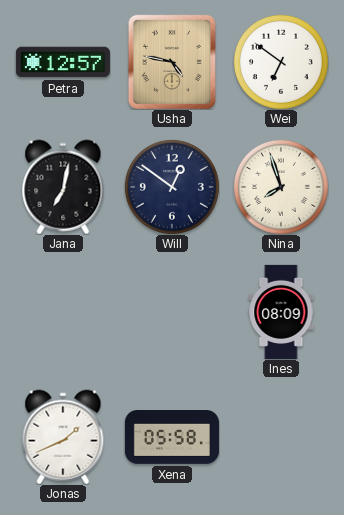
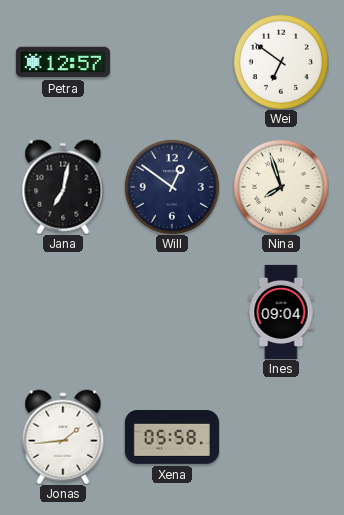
Usha: 4:47 -> none
Ines: 08:09 -> 09:04
Jonas: 1:41 -> 1:44
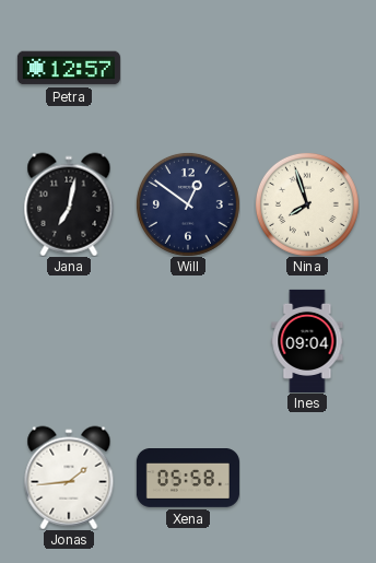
Wei: 6:51 -> none
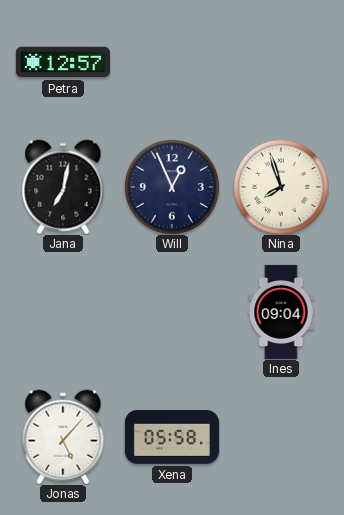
Will: 12:51 -> 12:56
Jonas: 1:44 -> 5:07
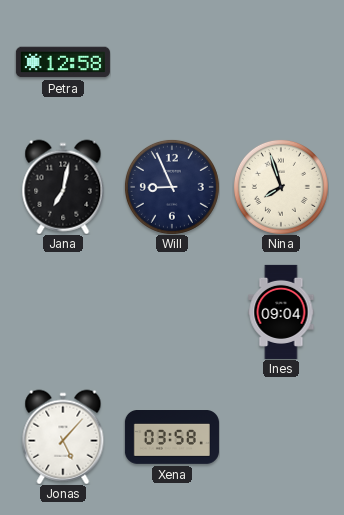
Petra: 12:57 -> 12:58
Will: 12:56 -> 8:56
Xena: 05:58 -> 03:58
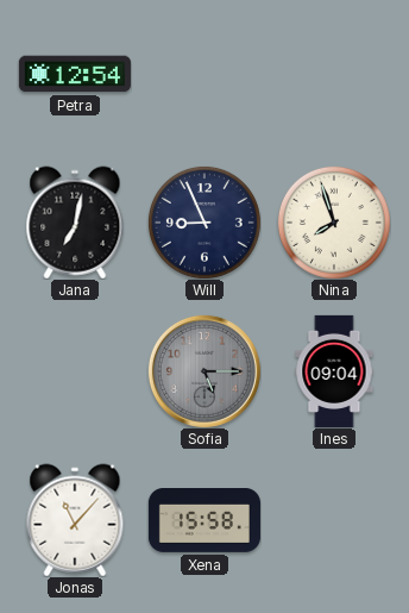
Petra: 12:58 -> 12:54
Sofia: none -> 5:15
Jonas: 5:07 -> 11:07
Xena: 03:58 -> 15:58
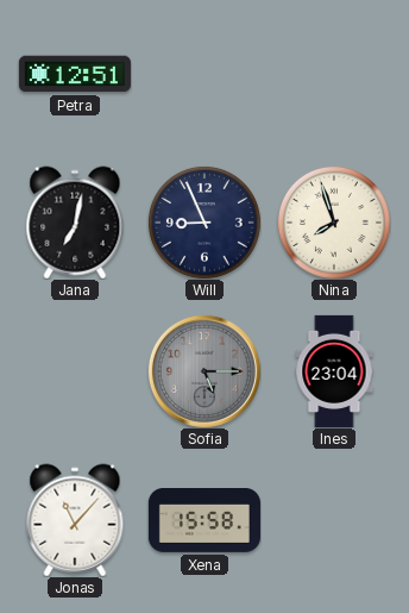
Petra: 12:54 -> 12:51
Ines: 09:04 -> 23:04
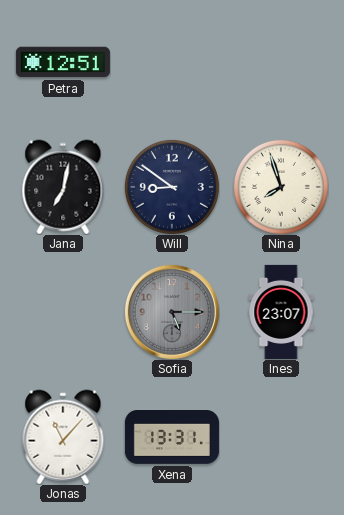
Will: 8:56 -> 8:51
Ines: 23:04 -> 23:07
Xena: 15:58 -> 13:31
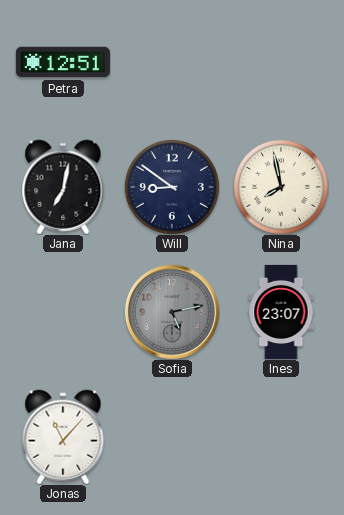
Nina: 7:57 -> 7:58
Sofia: 5:15 -> 5:13
Xena: 13:31 -> none
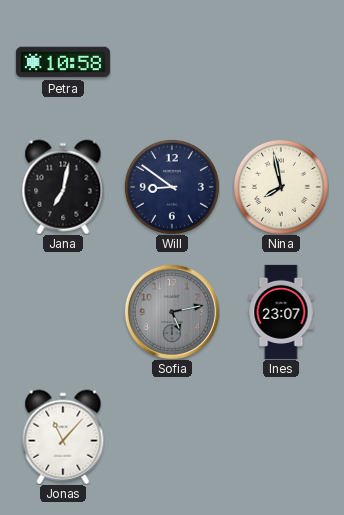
Petra: 12:51 -> 10:58
